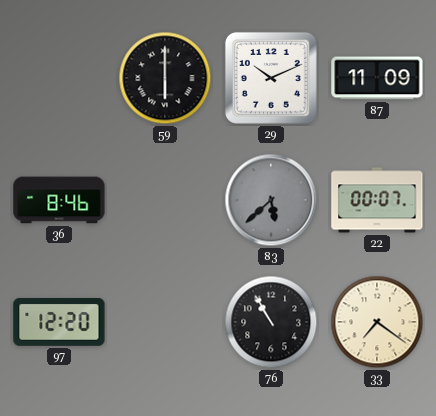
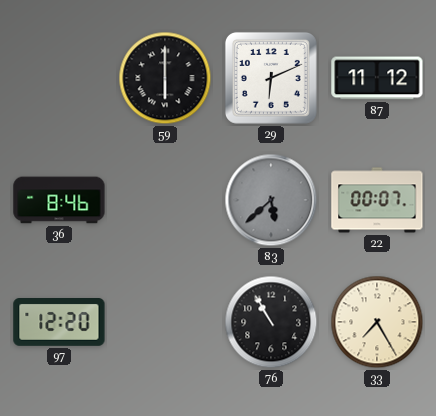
29: 10:11 -> 6:11
87: 11:09 -> 11:12
33: 7:21 -> 7:25
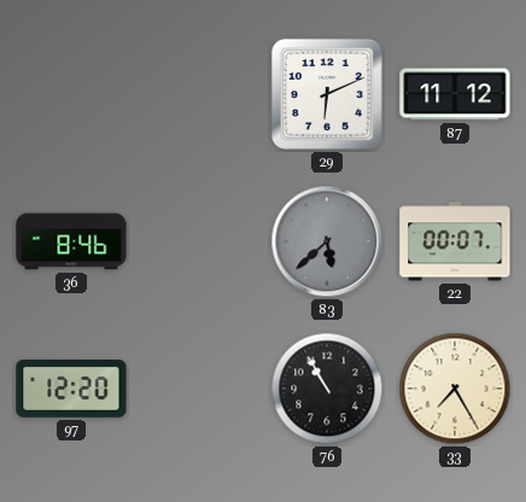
59: 6:00 -> none
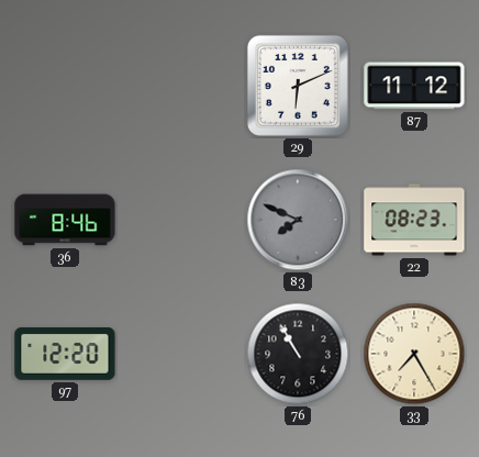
83: 5:38 -> 7:49
22: 00:07 -> 08:23
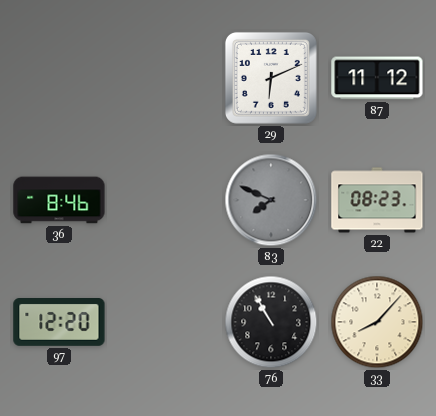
33: 7:25 -> 8:07
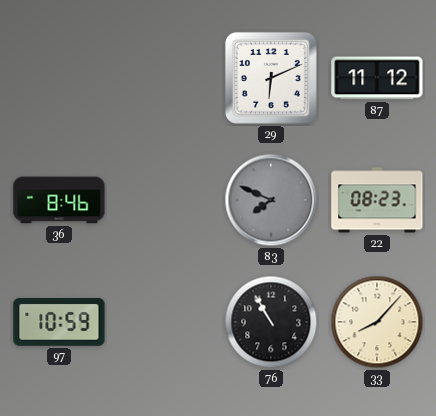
97: 12:20 -> 10:59
